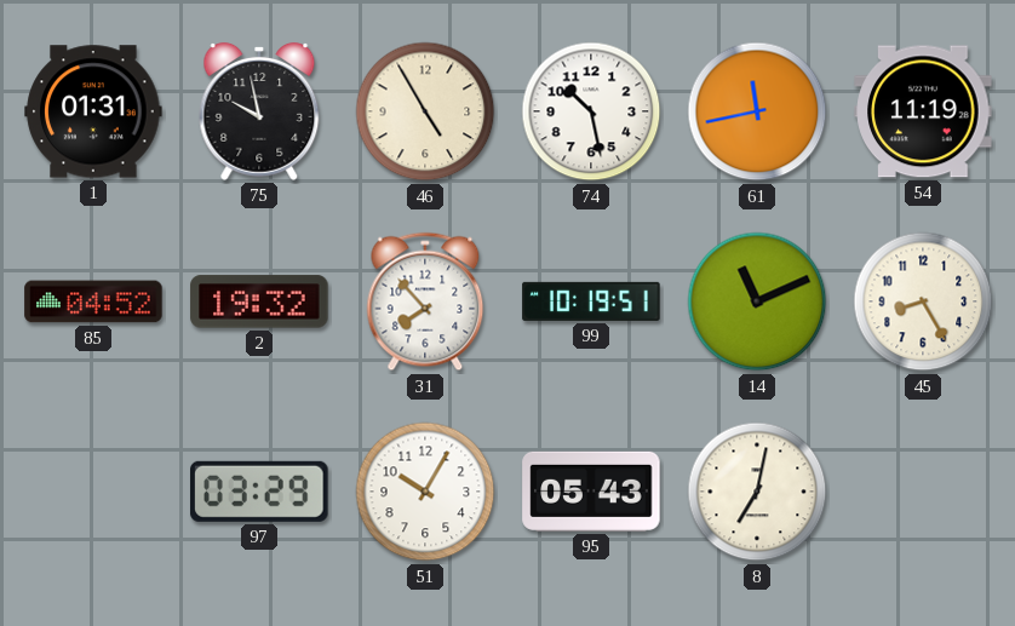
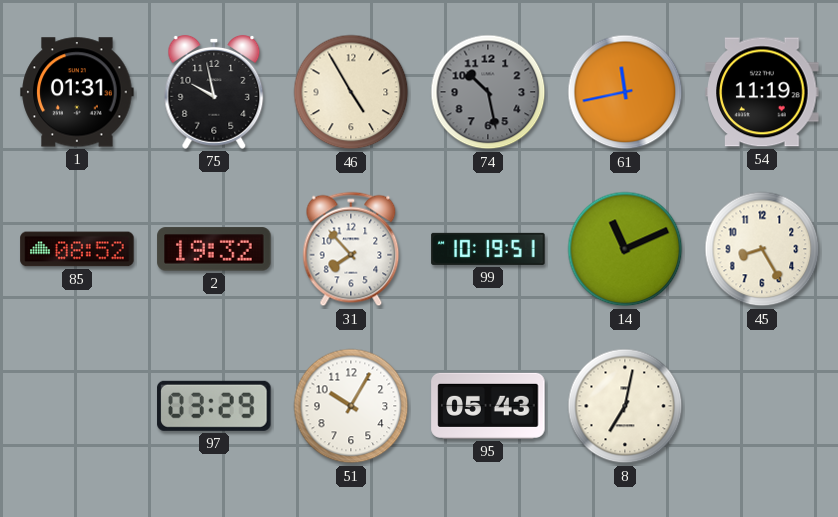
74 dial: white -> grey
85: 04:52 -> 08:52
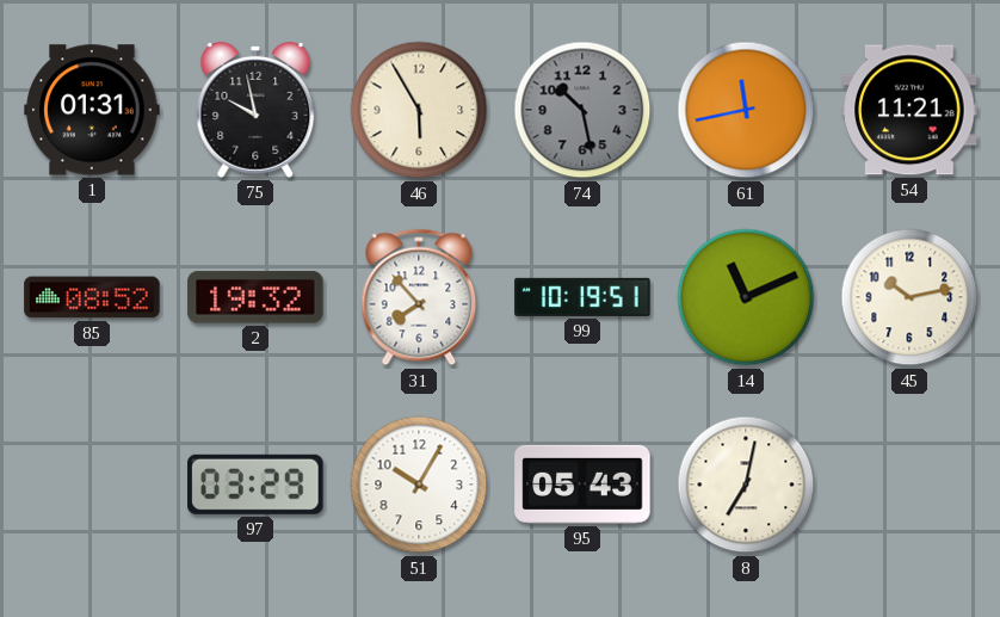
46: 4:55 -> 5:55
54: 11:19 -> 11:21
45: 8:25 -> 10:13
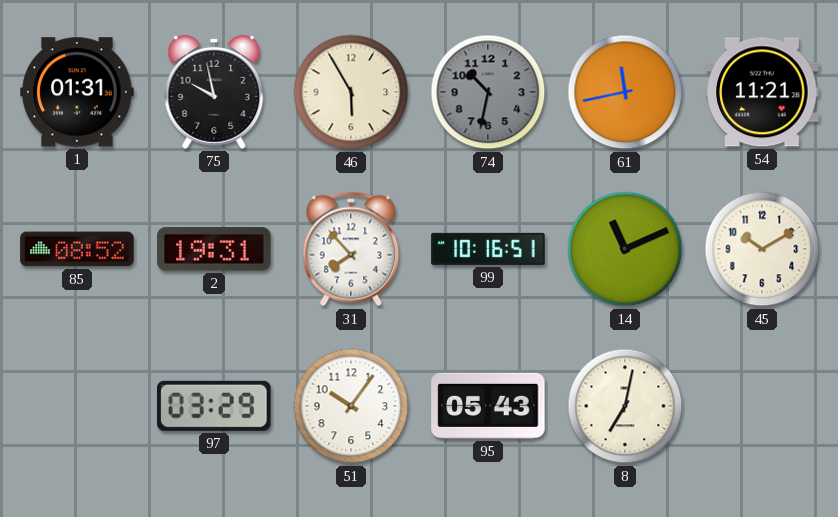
74: 10:28 -> 10:32
2: 19:32 -> 19:31
99: 10:19 -> 10:16
45: 10:13 -> 10:10
51: 10:05 -> 10:06
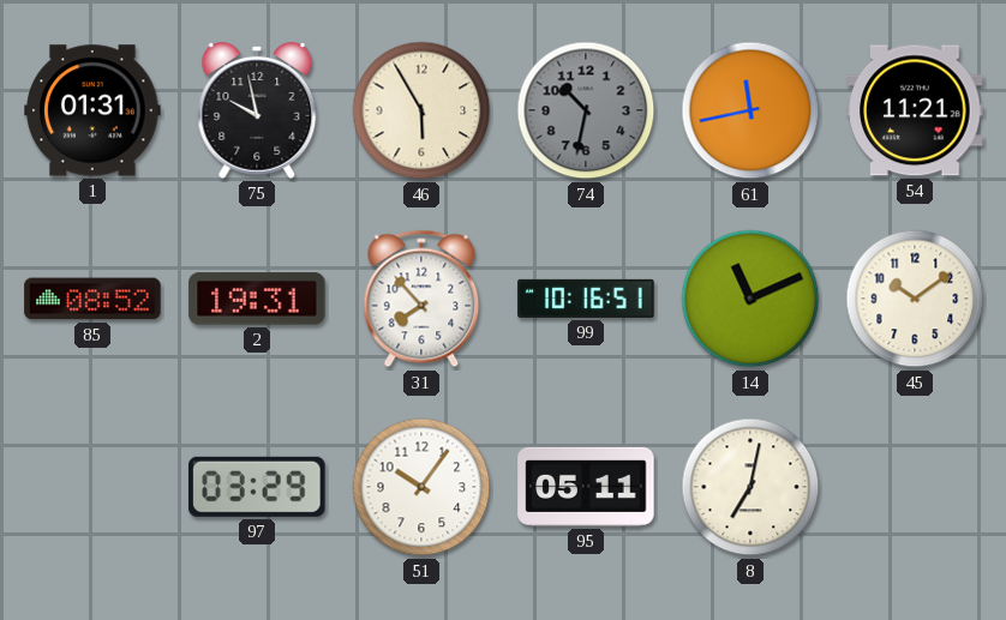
45: 10:10 -> 10:09
95: 05:43 -> 05:11
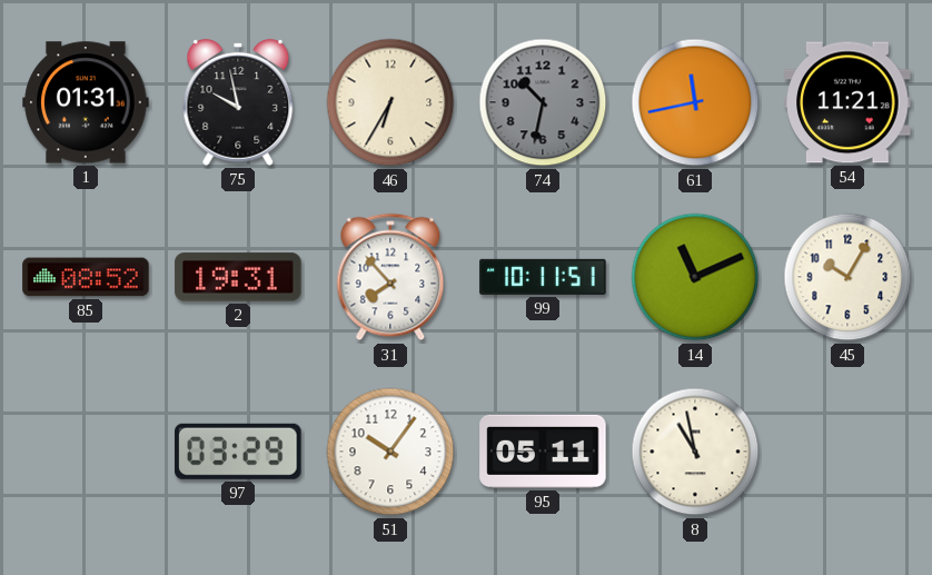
46: 5:55 -> 6:35
99: 10:16 -> 10:11
45: 10:09 -> 10:05
8: 7:02 -> 10:58
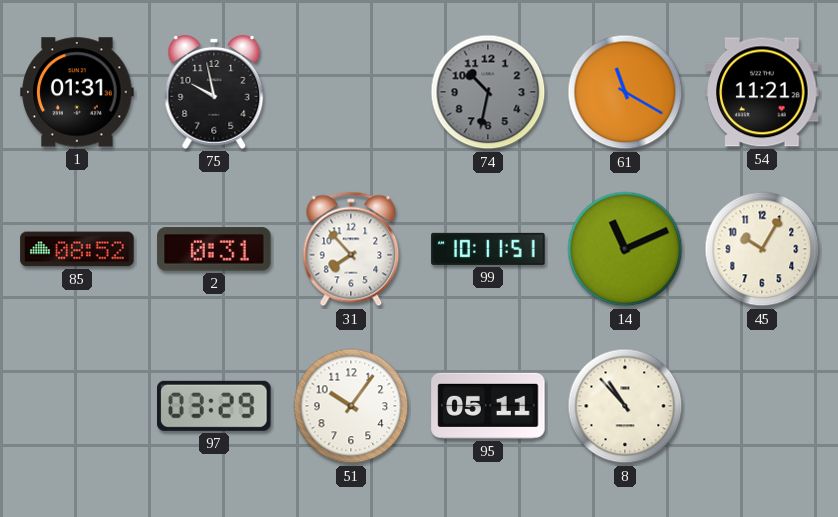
46: 6:35 -> none
61: 11:43 -> 11:20
2: 19:31 -> 0:31
8: 10:58 -> 10:53
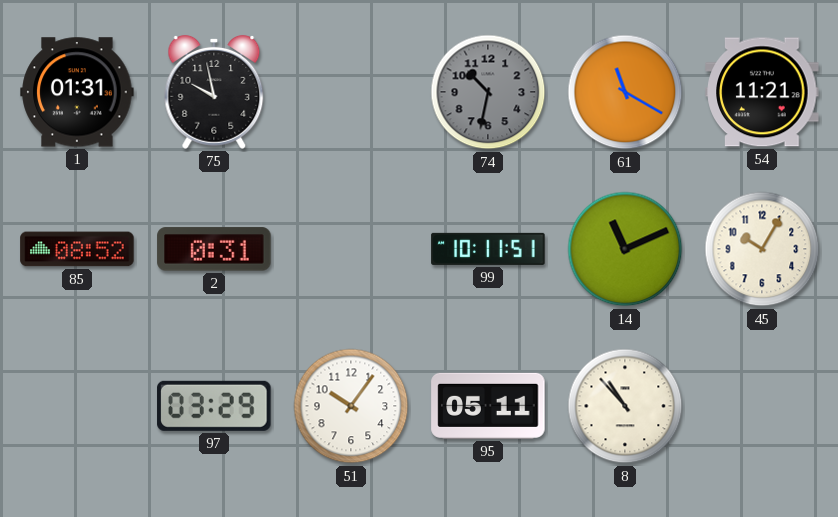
31: 7:53 -> none
